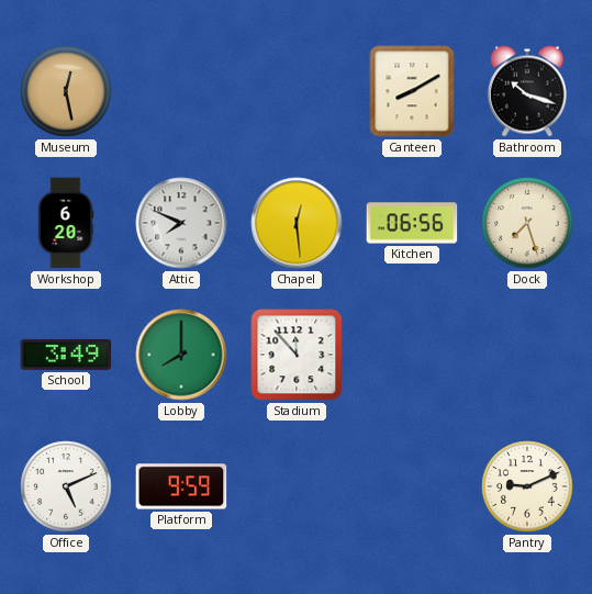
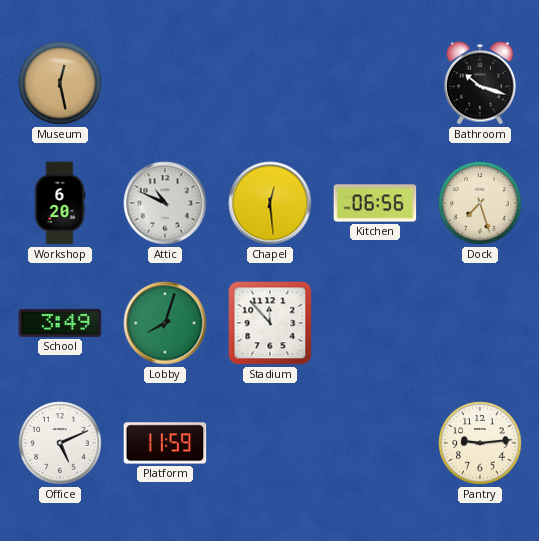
Canteen: 8:10 -> none
Attic: 7:49 -> 10:49
Lobby: 8:00 -> 8:03
Platform: 9:59 -> 11:59
Pantry: 9:11 -> 9:14
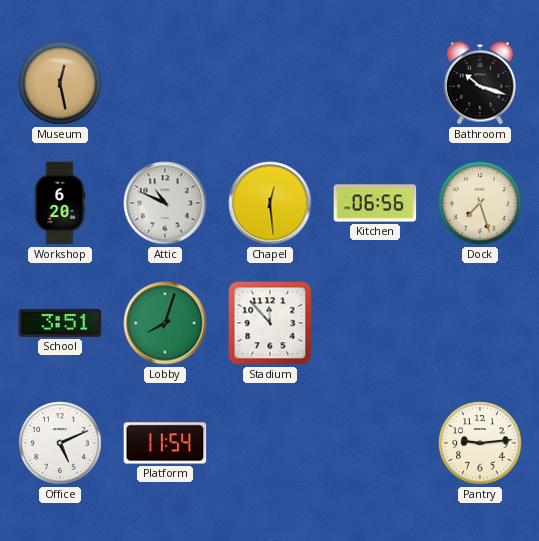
School: 3:49 -> 3:51
Platform: 11:59 -> 11:54
